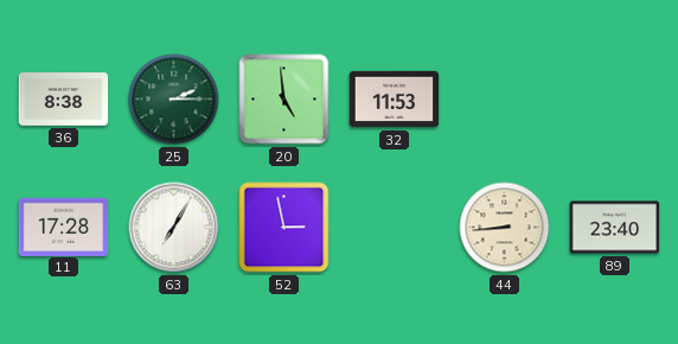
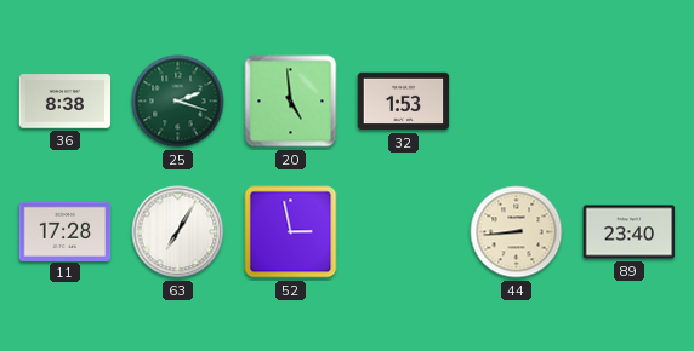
25: 2:15 -> 2:18
32: 11:53 -> 1:53
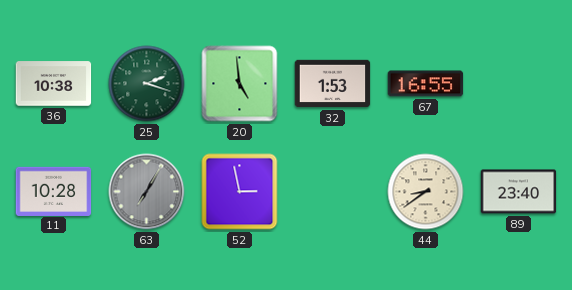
36: 8:38 -> 10:38
67: none -> 16:55
11: 17:28 -> 10:28
63 dial: white -> grey
44: 8:44 -> 8:39
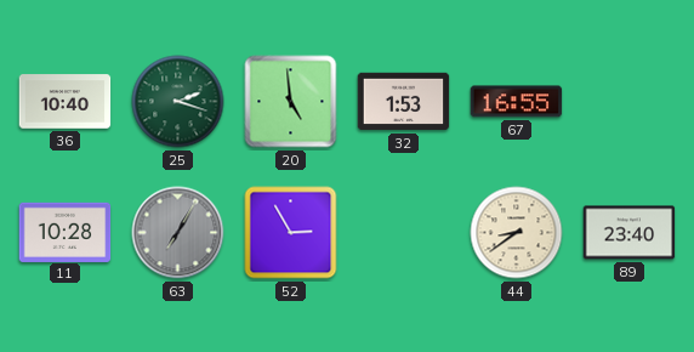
36: 10:38 -> 10:40
52: 2:58 -> 2:55
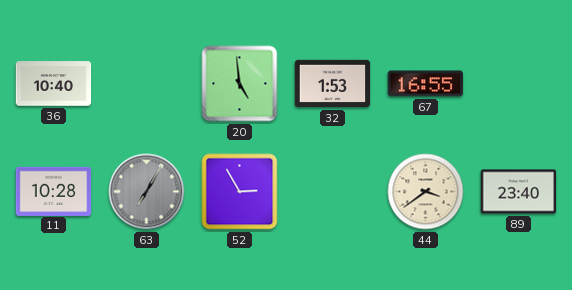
25: 2:18 -> none
44: 8:39 -> 3:39
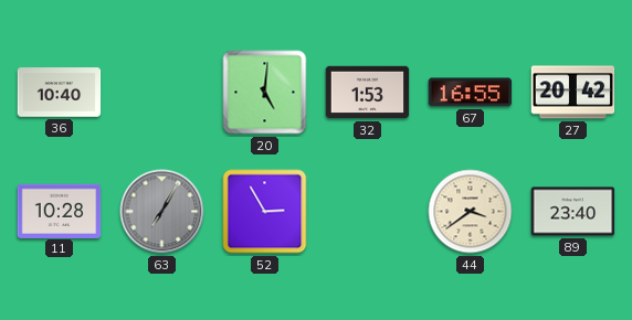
20: 4:59 -> 5:01
27: none -> 20:42
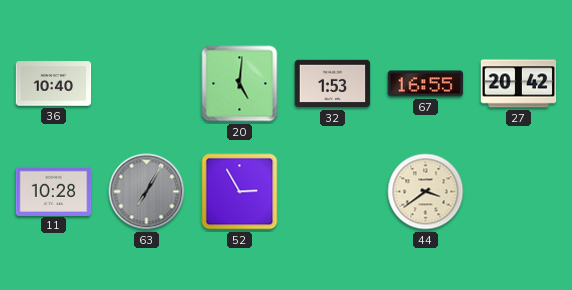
89: 23:40 -> none
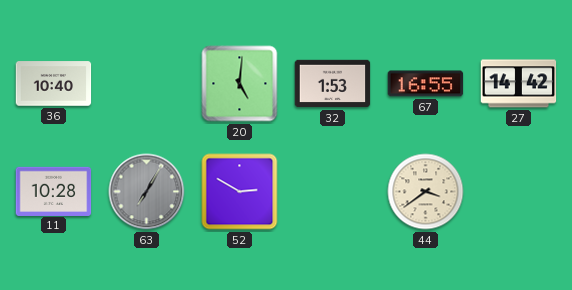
27: 20:42 -> 14:42
52: 2:55 -> 2:50
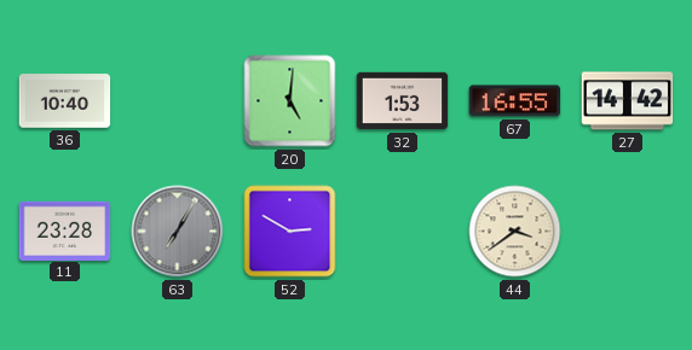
11: 10:28 -> 23:28
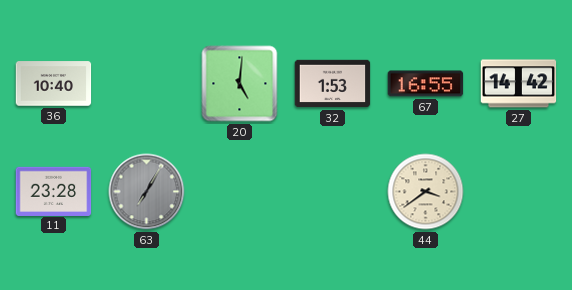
52: 2:50 -> none
